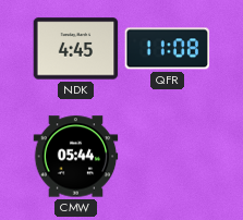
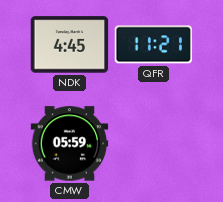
QFR: 11:08 -> 11:21
CMW: 05:44 -> 05:59
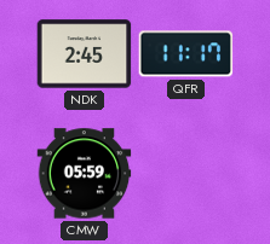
NDK: 4:45 -> 2:45
QFR: 11:21 -> 11:17
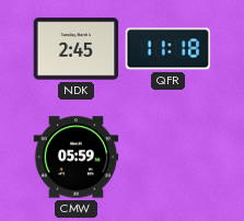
QFR: 11:17 -> 11:18
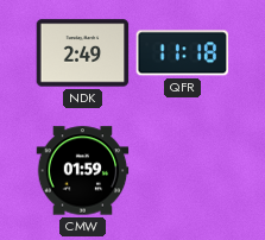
NDK: 2:45 -> 2:49
CMW: 05:59 -> 01:59
